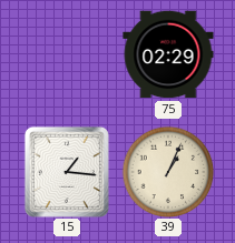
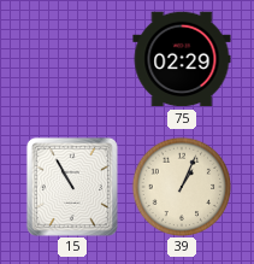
15: 1:16 -> 10:55
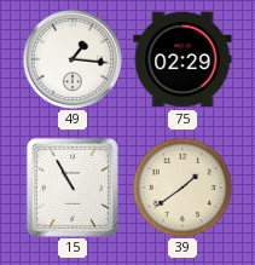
49: none -> 1:16
39: 1:04 -> 1:39
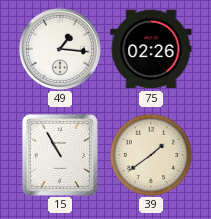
75: 02:29 -> 02:26
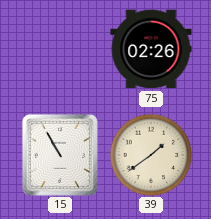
49: 1:16 -> none
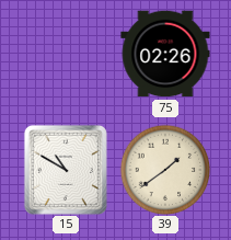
15: 10:55 -> 10:50
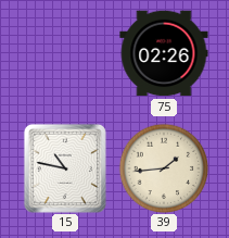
15: 10:50 -> 10:47
39: 1:39 -> 1:44
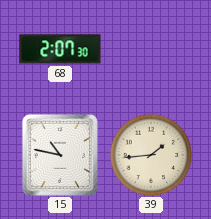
68: none -> 2:07
75: 02:26 -> none
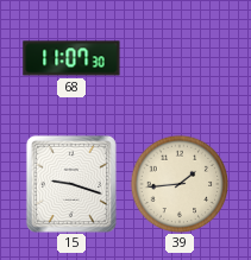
68: 2:07 -> 11:07
15: 10:47 -> 9:18
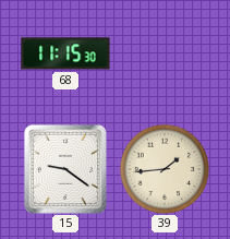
68: 11:07 -> 11:15
15: 9:18 -> 9:21
